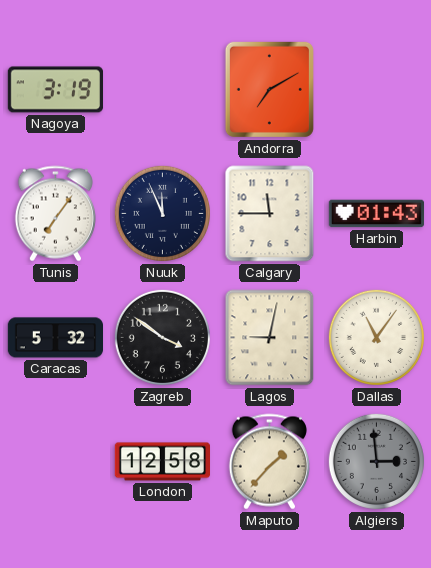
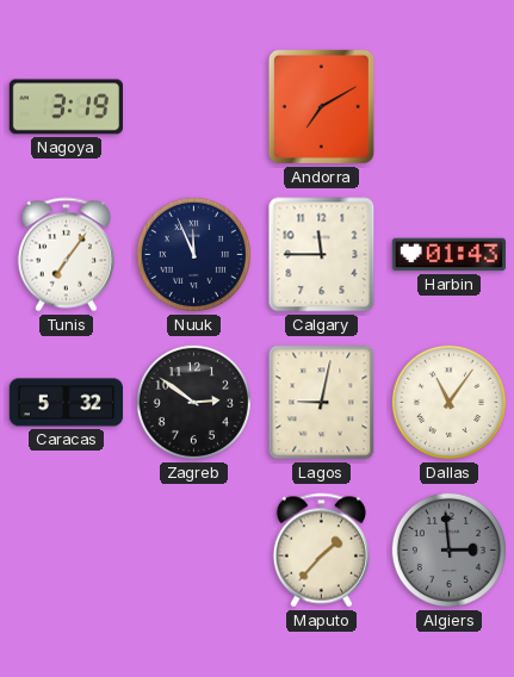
Zagreb: 3:51 -> 2:51
London: 12:58 -> none
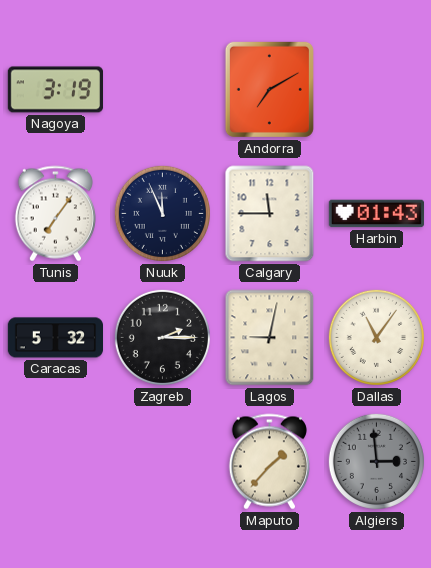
Zagreb: 2:51 -> 2:15
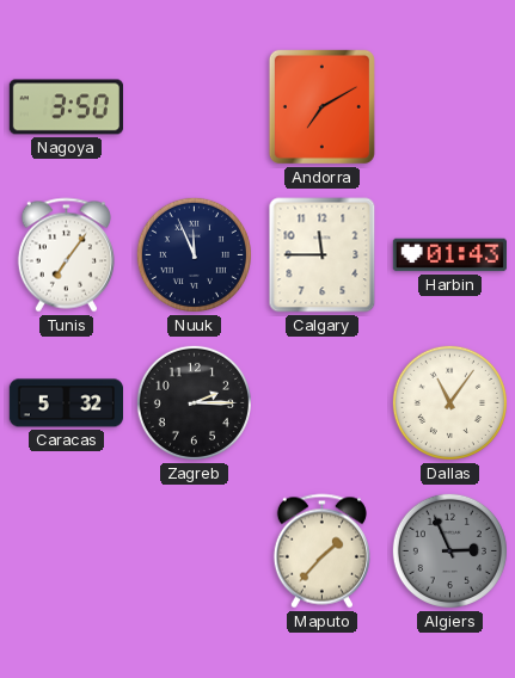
Nagoya: 3:19 -> 3:50
Lagos: 9:02 -> none
Algiers: 2:59 -> 2:56
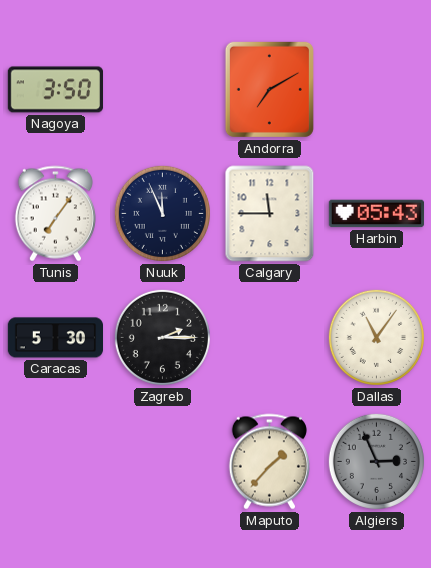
Harbin: 01:43 -> 05:43
Caracas: 5:32 -> 5:30
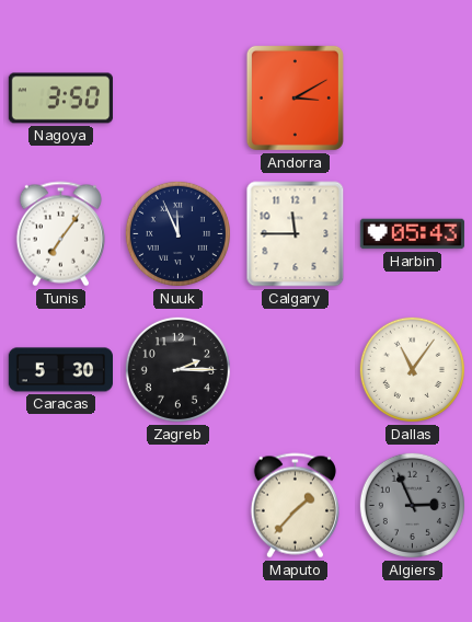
Andorra: 7:10 -> 3:10
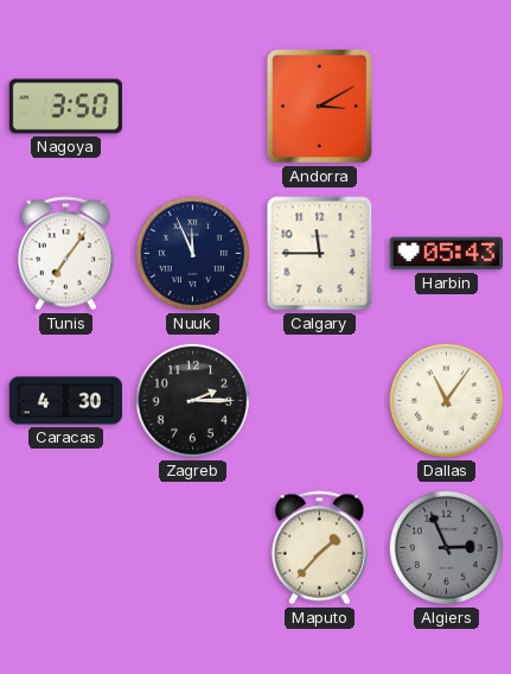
Caracas: 5:30 -> 4:30
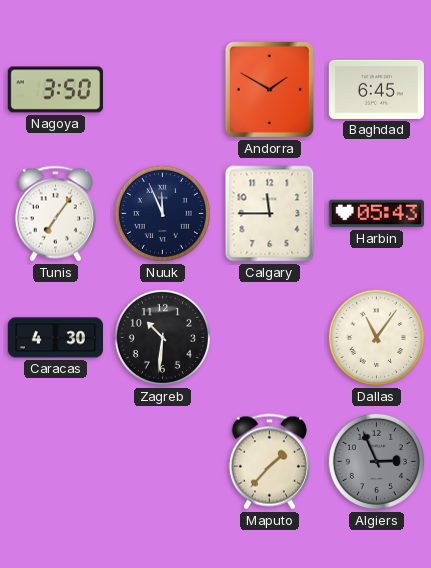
Andorra: 3:10 -> 1:50
Baghdad: none -> 6:45
Zagreb: 2:15 -> 10:31
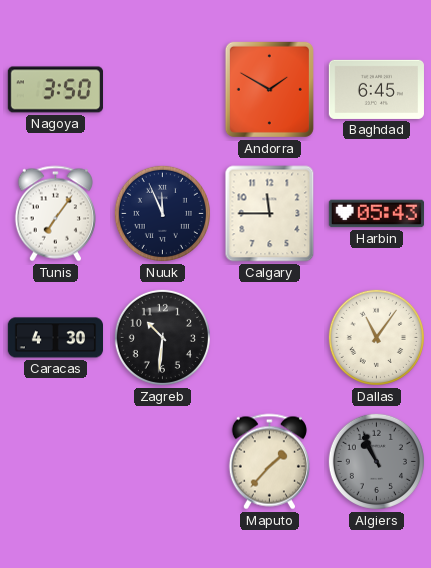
Algiers: 2:56 -> 10:56
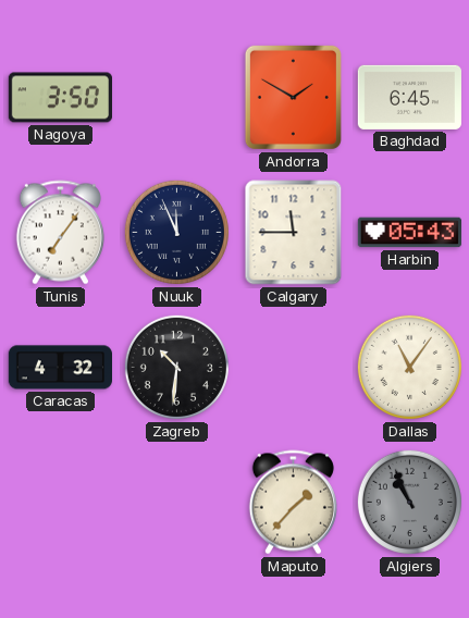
Caracas: 4:30 -> 4:32
